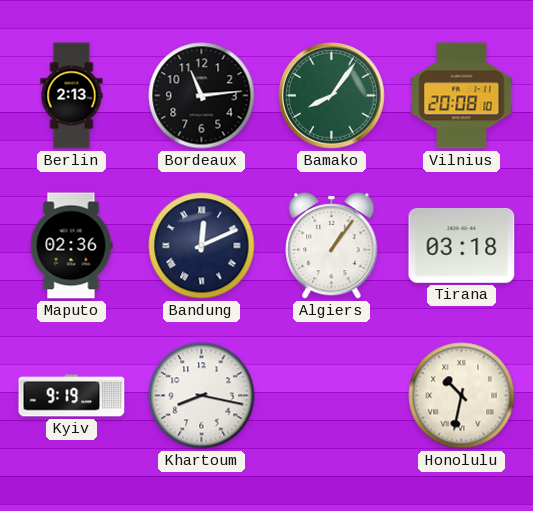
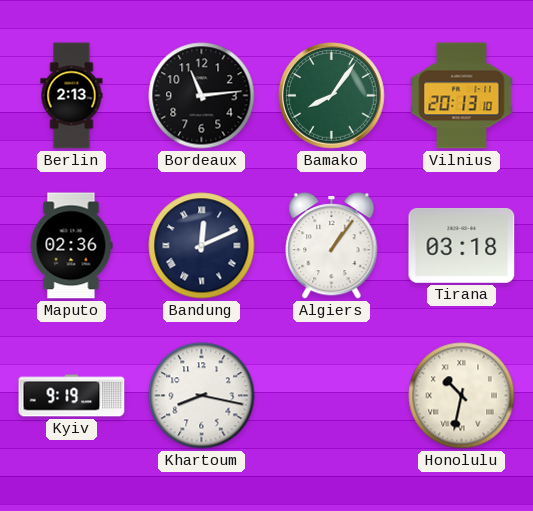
Vilnius: 20:08 -> 20:13
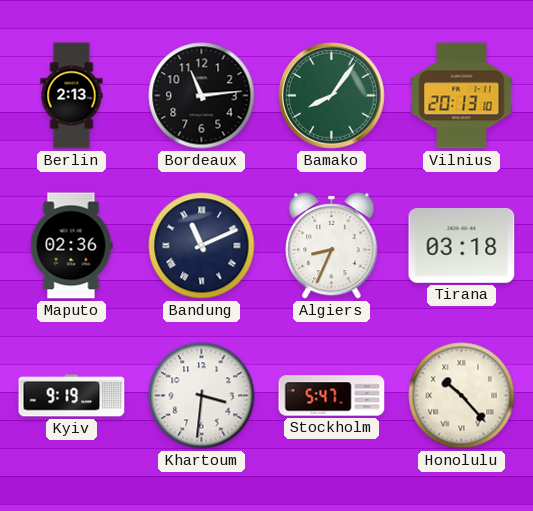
Bandung: 12:11 -> 11:11
Algiers: 1:06 -> 8:34
Khartoum: 8:17 -> 3:31
Stockholm: none -> 5:47
Honolulu: 10:32 -> 10:23
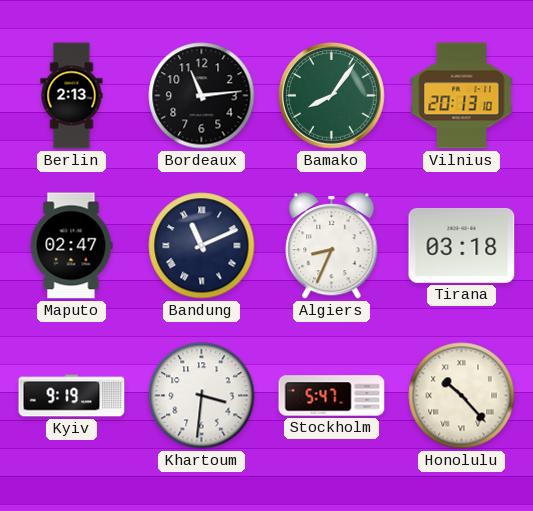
Maputo: 02:36 -> 02:47
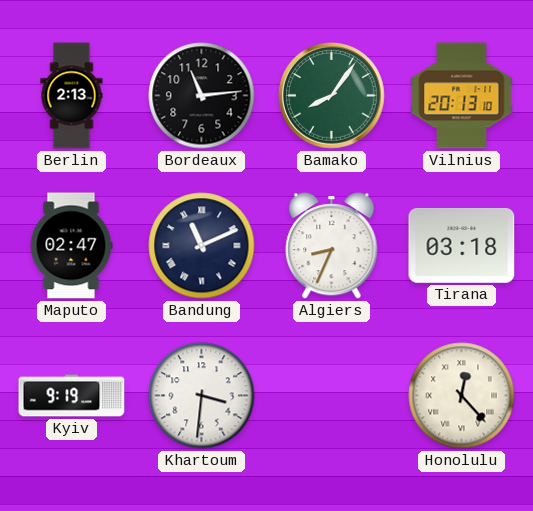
Stockholm: 5:47 -> none
Honolulu: 10:23 -> 12:23
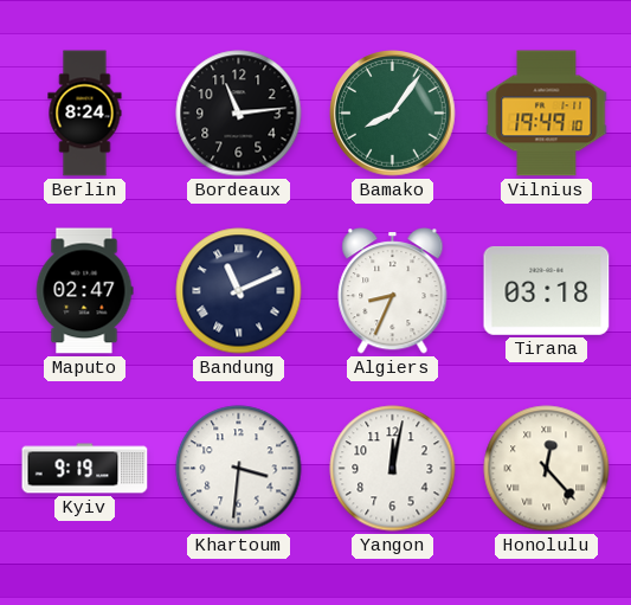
Berlin: 2:13 -> 8:24
Vilnius: 20:13 -> 19:49
Yangon: none -> 12:02
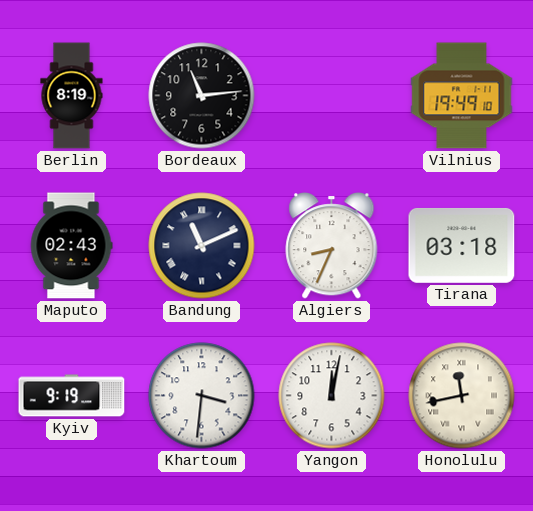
Berlin: 8:24 -> 8:19
Bamako: 8:06 -> none
Maputo: 02:47 -> 02:43
Honolulu: 12:23 -> 11:43
